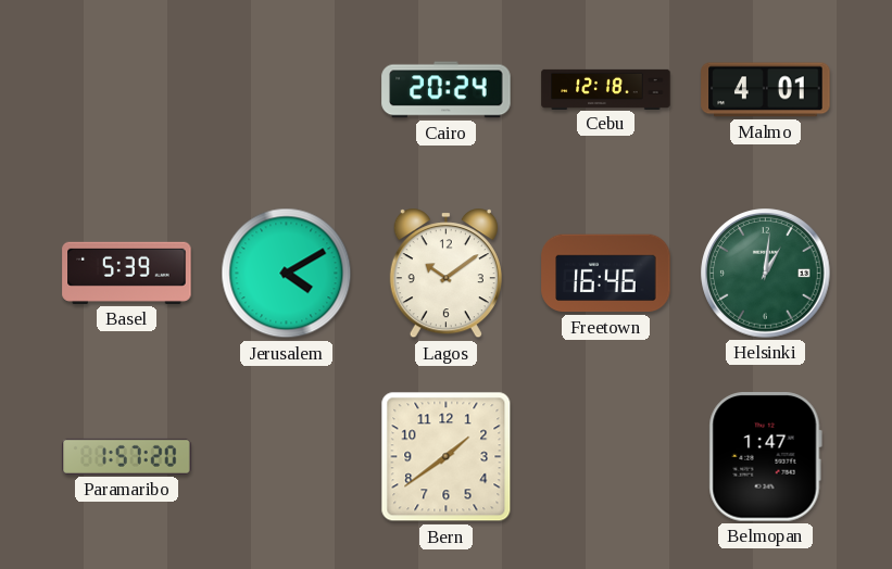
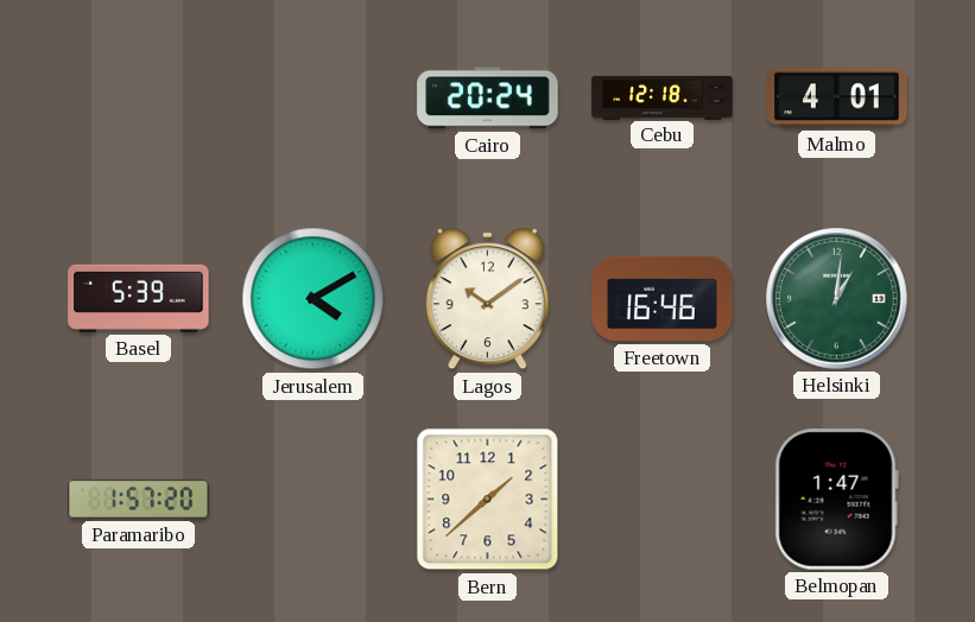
Bern: 1:39 -> 1:38
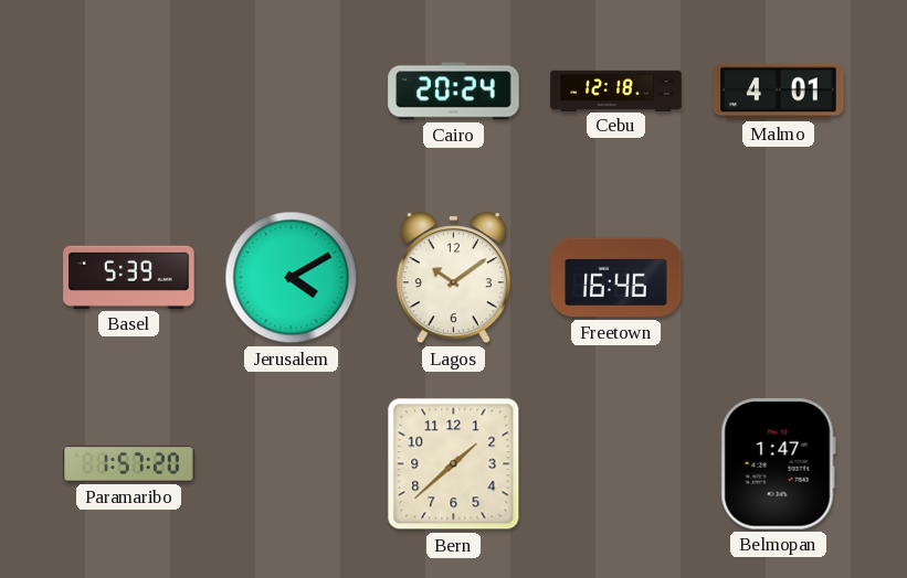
Helsinki: 1:01 -> none
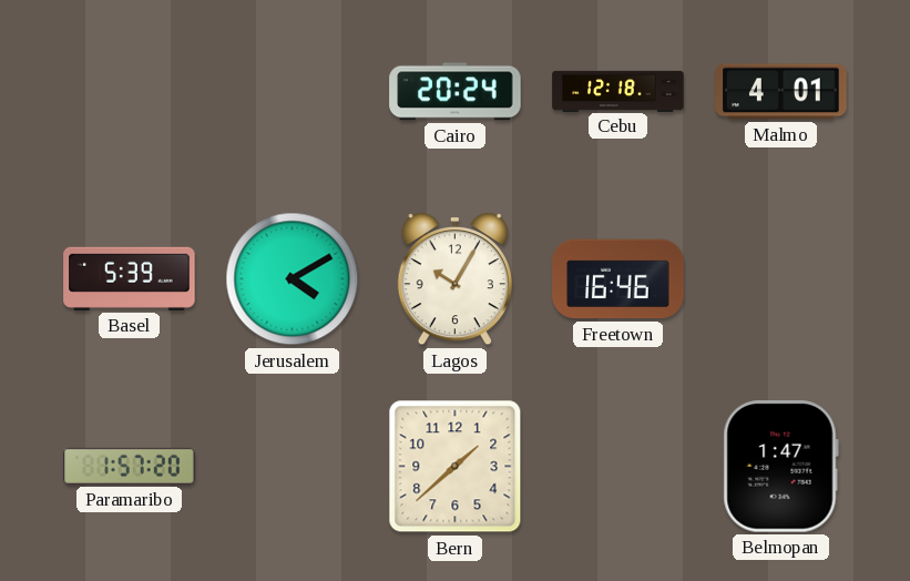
Lagos: 10:09 -> 10:05
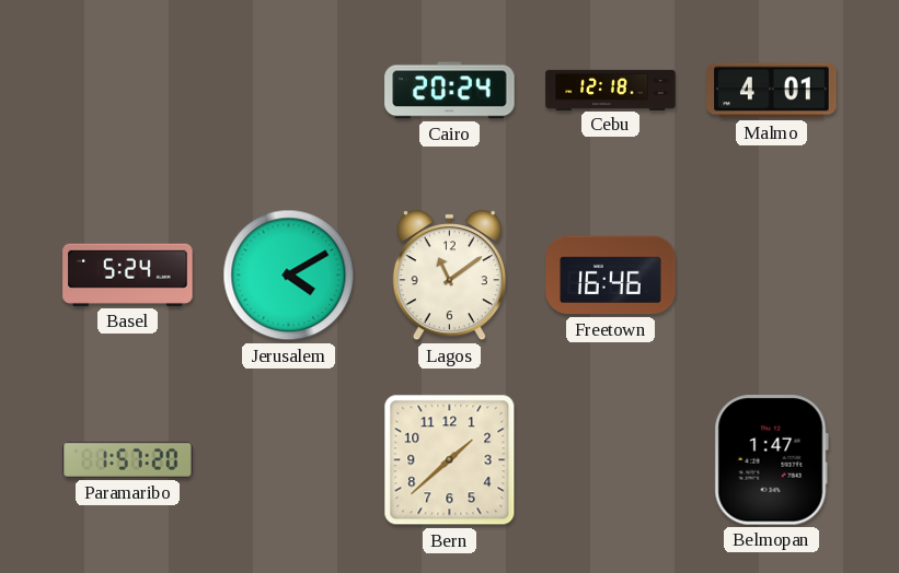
Basel: 5:39 -> 5:24
Lagos: 10:05 -> 11:09
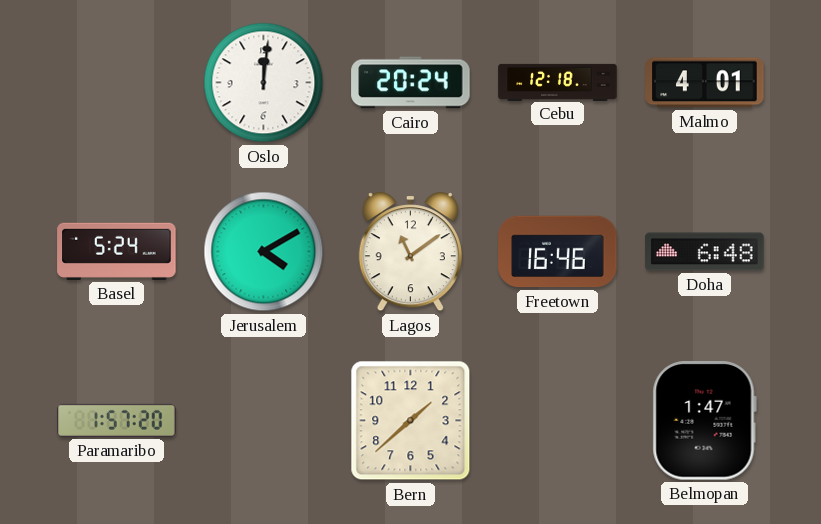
Oslo: none -> 12:01
Doha: none -> 6:48
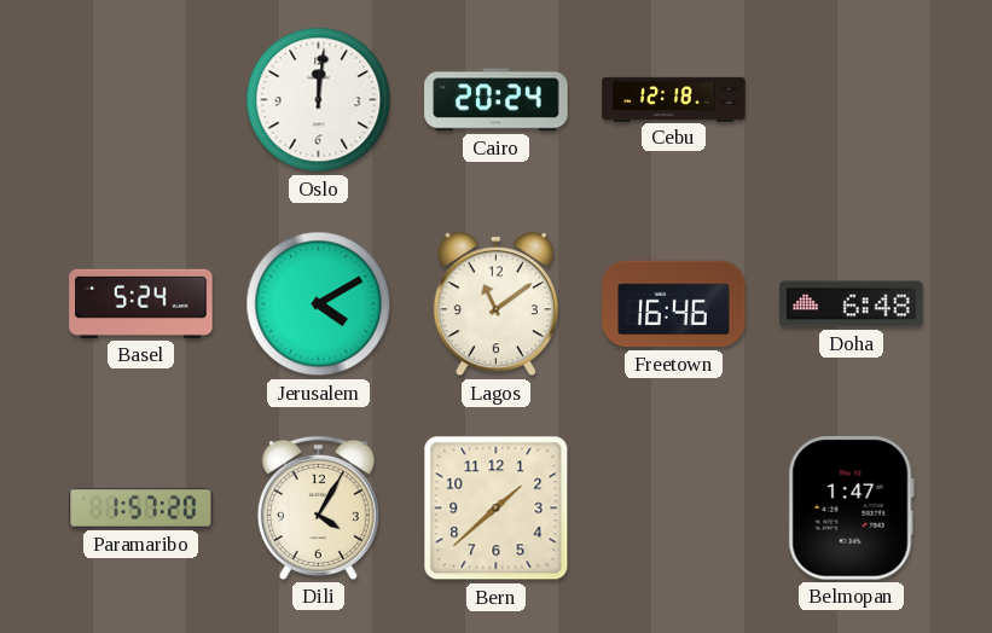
Malmo: 4:01 -> none
Dili: none -> 4:05
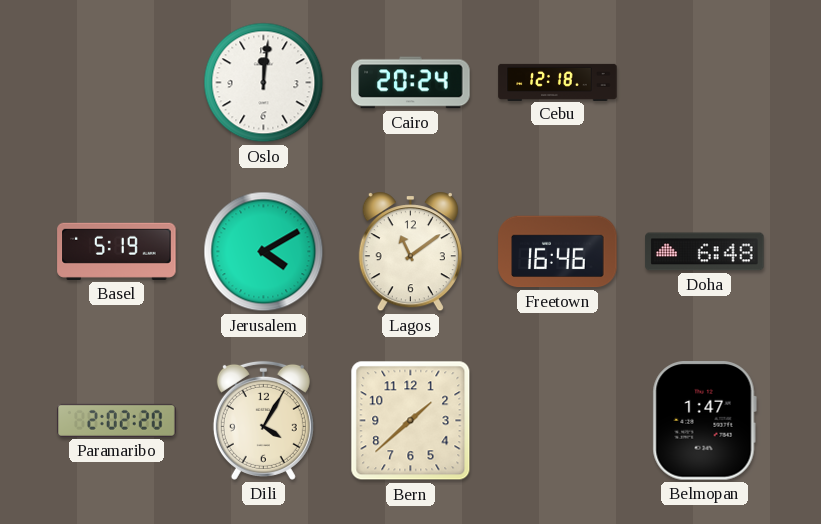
Basel: 5:24 -> 5:19
Paramaribo: 1:57 -> 2:02
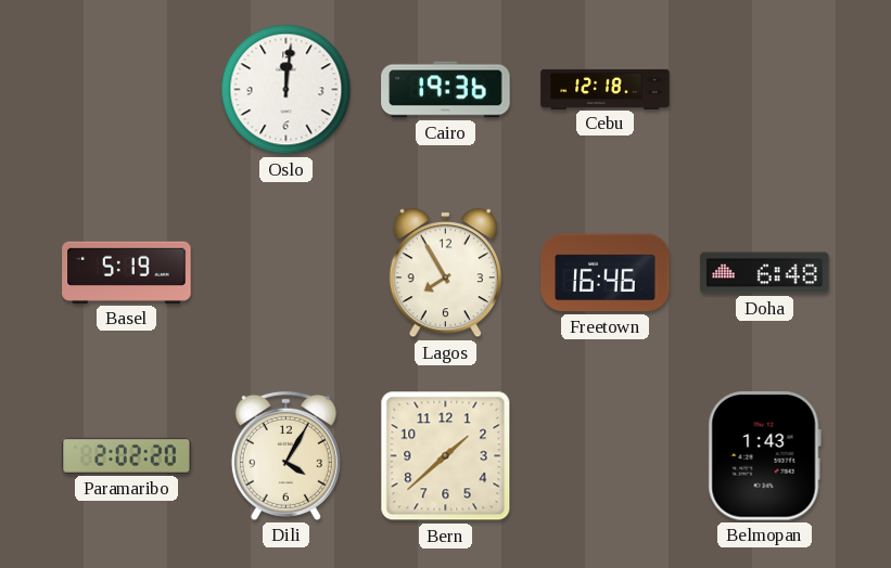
Cairo: 20:24 -> 19:36
Jerusalem: 4:10 -> none
Lagos: 11:09 -> 7:55
Belmopan: 1:47 -> 1:43
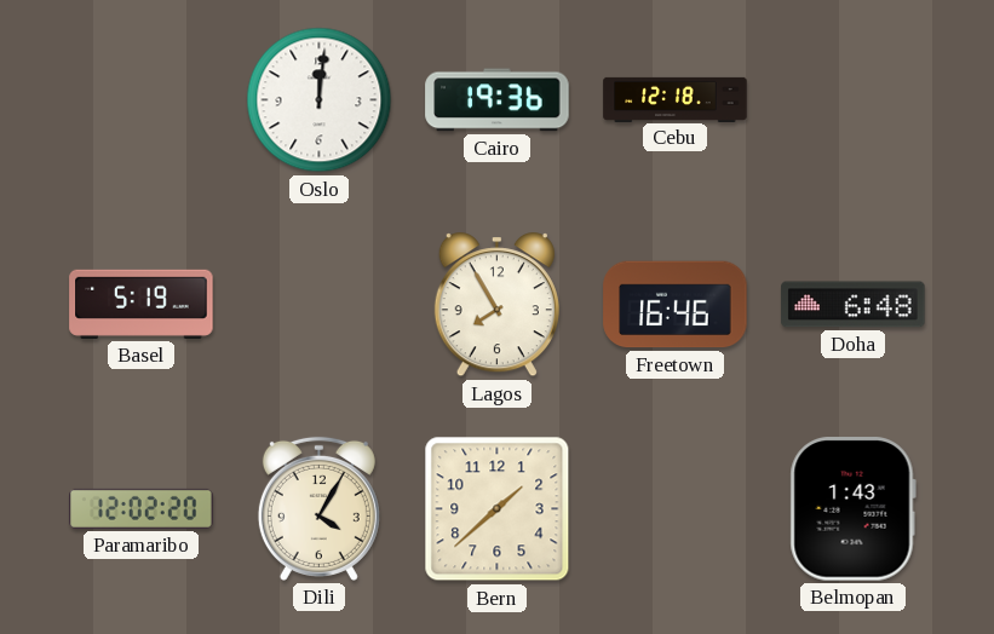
Paramaribo: 2:02 -> 12:02
